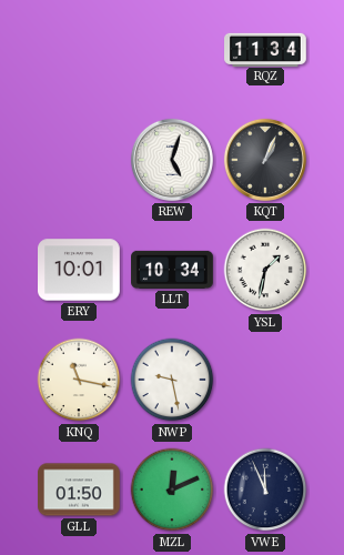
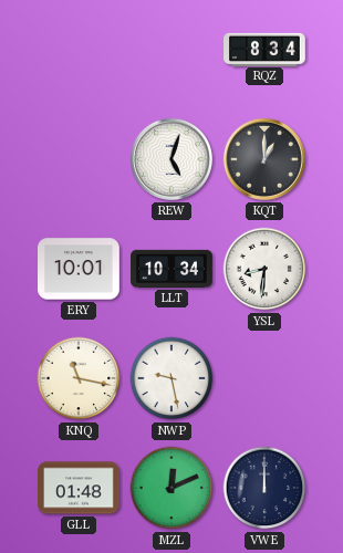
RQZ: 11:34 -> 8:34
KQT: 1:04 -> 1:00
YSL: 1:32 -> 8:31
GLL: 01:50 -> 01:48
VWE: 11:56 -> 12:00
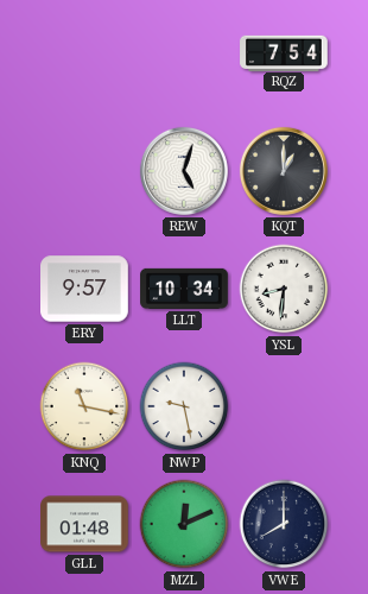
RQZ: 8:34 -> 7:54
ERY: 10:01 -> 9:57
VWE: 12:00 -> 8:00
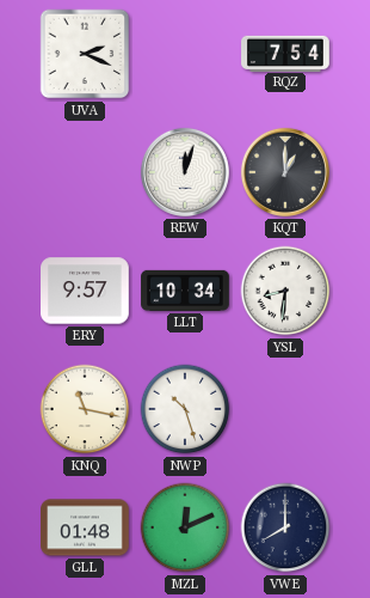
UVA: none -> 2:19
REW: 5:03 -> 12:03
NWP: 9:28 -> 10:27
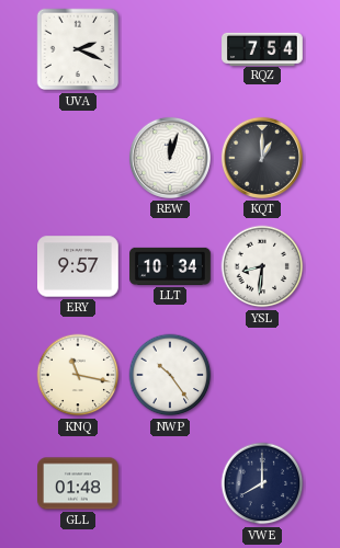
NWP: 10:27 -> 10:24
MZL: 12:11 -> none
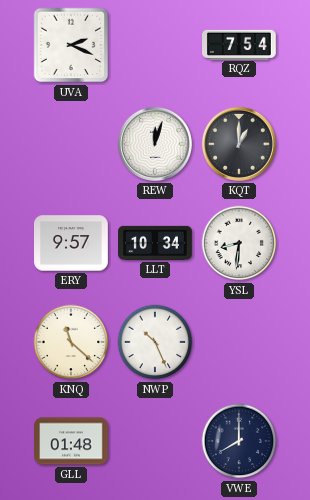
KNQ: 11:17 -> 11:22
NWP: 10:24 -> 10:26
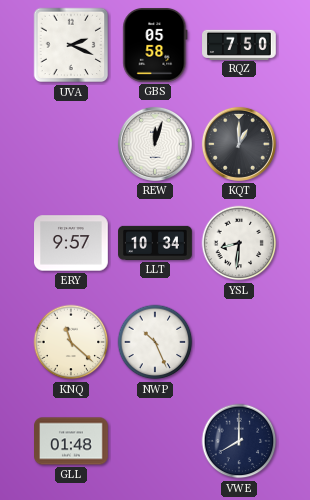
GBS: none -> 05:58
RQZ: 7:54 -> 7:50
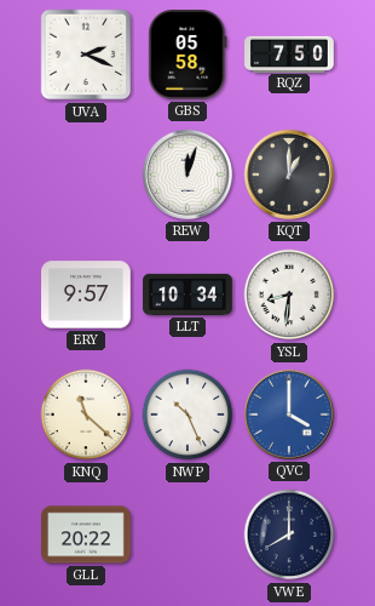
QVC: none -> 4:00
GLL: 01:48 -> 20:22
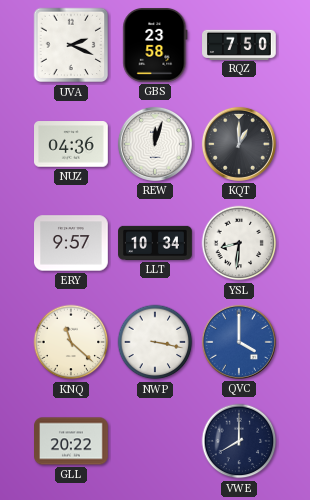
GBS: 05:58 -> 23:58
NUZ: none -> 04:36
NWP: 10:26 -> 3:17
